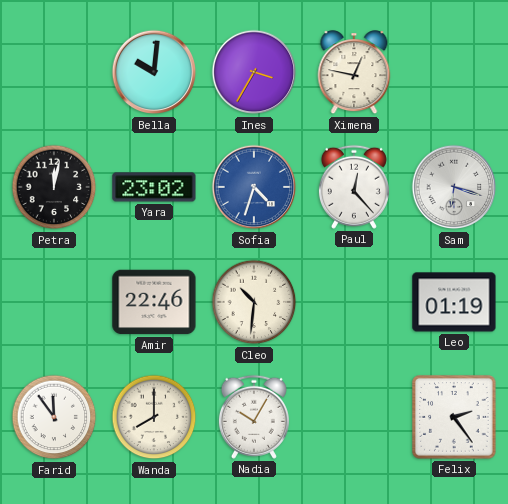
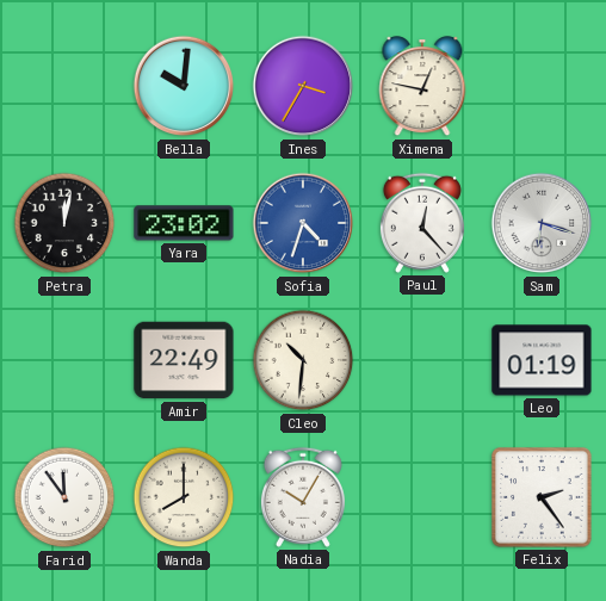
Amir: 22:46 -> 22:49
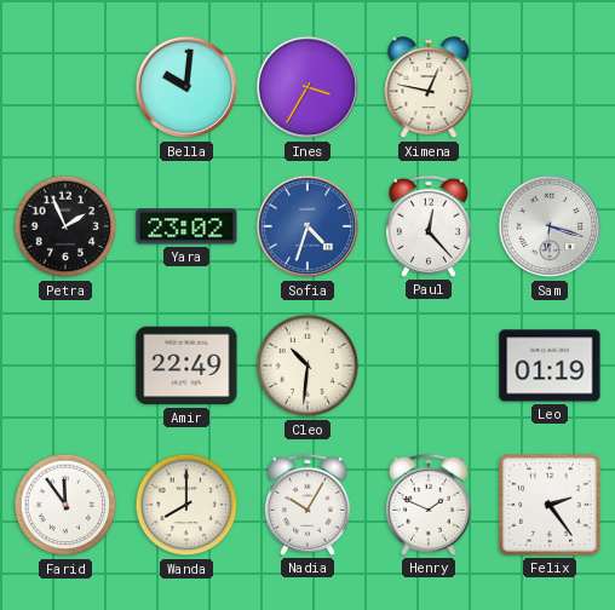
Petra: 12:02 -> 1:56
Henry: none -> 1:49
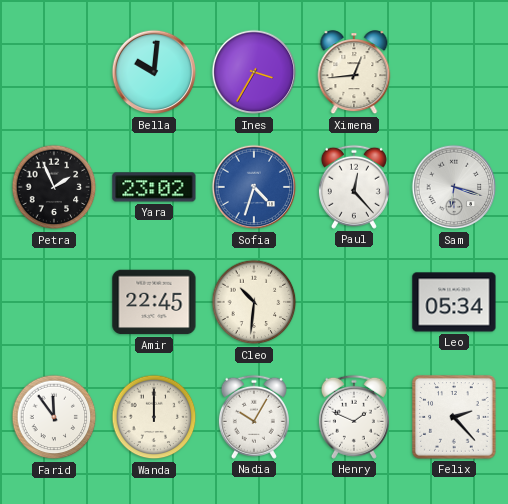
Ximena: 12:47 -> 12:44
Amir: 22:49 -> 22:45
Leo: 01:19 -> 05:34
Wanda: 8:00 -> 12:00
Felix: 2:24 -> 2:23
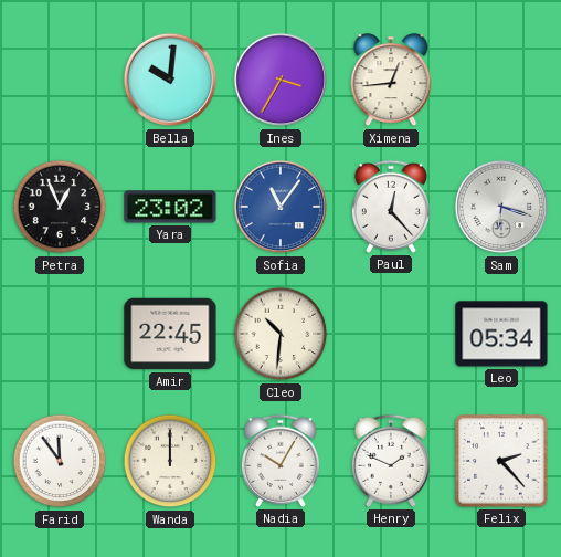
Petra: 1:56 -> 12:56
Sofia: 4:33 -> 11:06
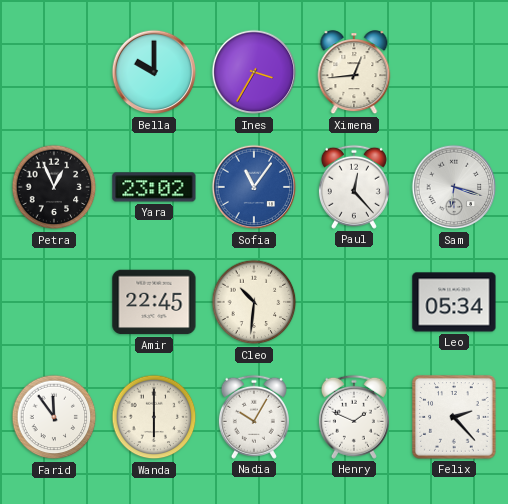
Bella: 10:01 -> 10:00
Wanda: 12:00 -> 6:00
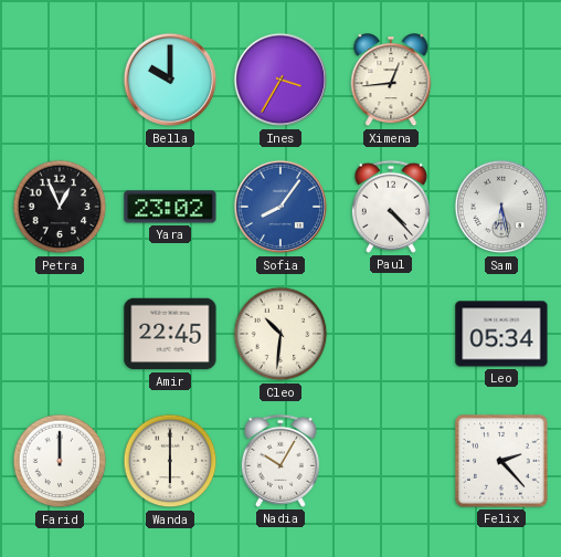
Sofia: 11:06 -> 8:06
Paul: 12:23 -> 4:23
Sam: 6:18 -> 6:28
Farid: 11:54 -> 12:00
Henry: 1:49 -> none
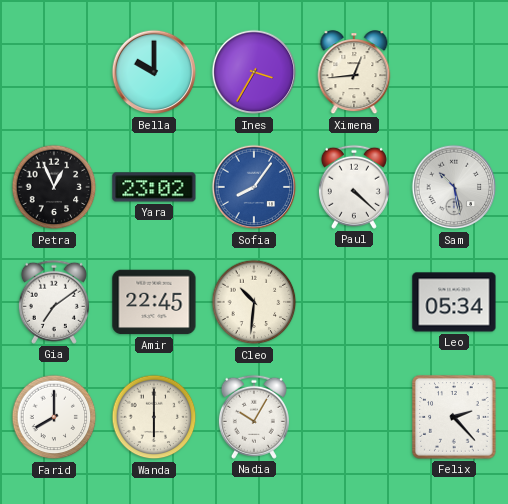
Paul: 4:23 -> 4:22
Sam: 6:28 -> 10:28
Gia: none -> 7:09
Farid: 12:00 -> 8:00
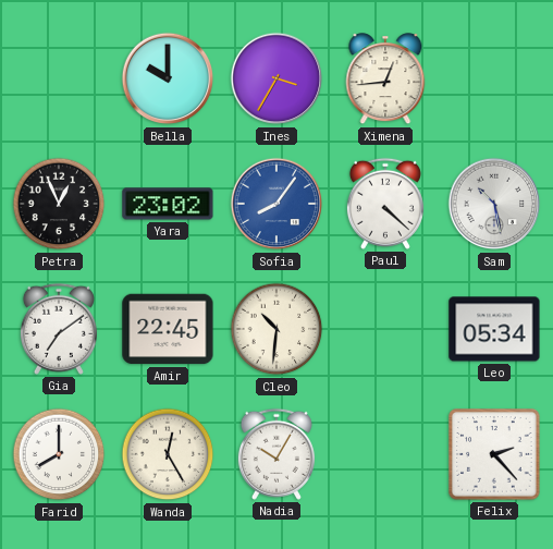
Wanda: 6:00 -> 12:25
